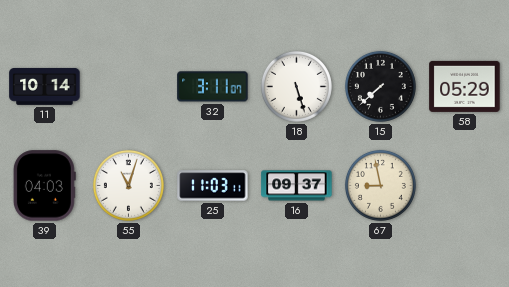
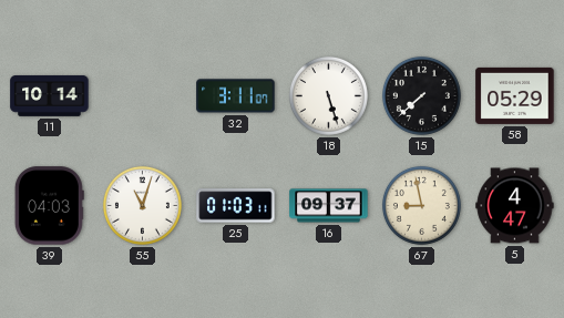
25: 11:03 -> 01:03
5: none -> 4:47
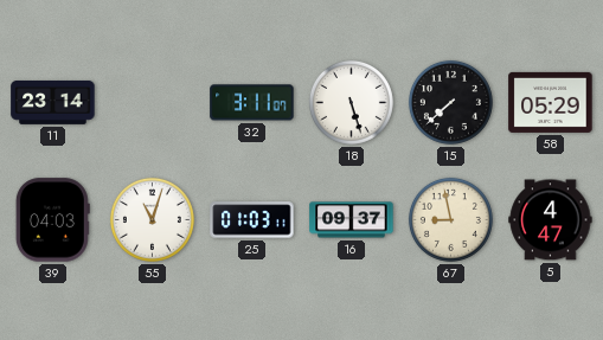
11: 10:14 -> 23:14
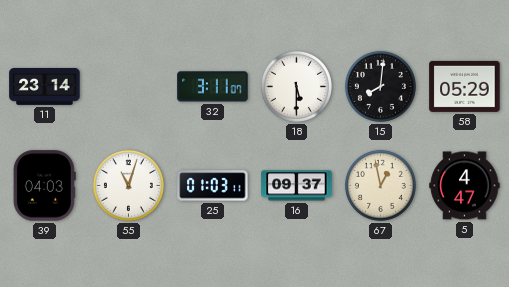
18: 5:27 -> 5:30
15: 7:38 -> 8:01
67: 8:58 -> 12:58
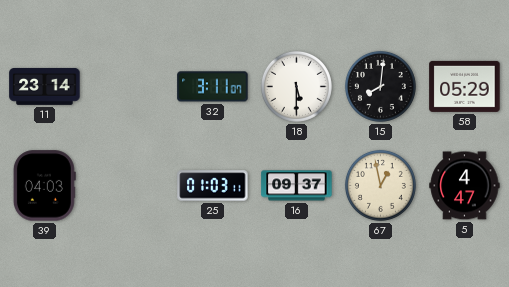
55: 11:03 -> none
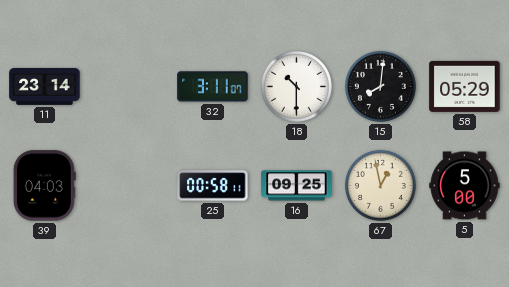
18: 5:30 -> 10:30
25: 01:03 -> 00:58
16: 09:37 -> 09:25
5: 4:47 -> 5:00
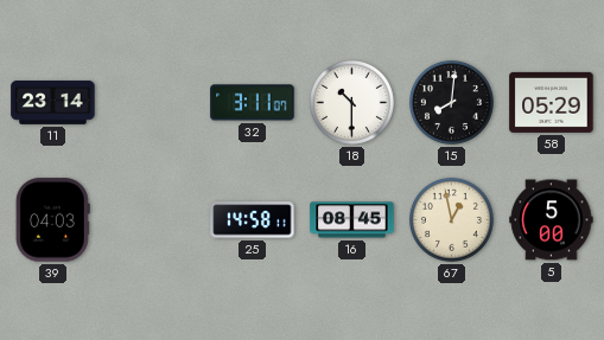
25: 00:58 -> 14:58
16: 09:25 -> 08:45
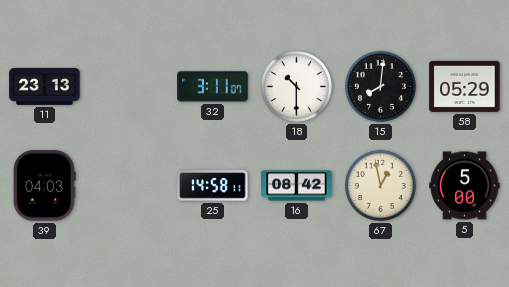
11: 23:14 -> 23:13
16: 08:45 -> 08:42
